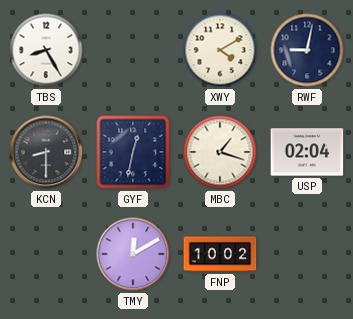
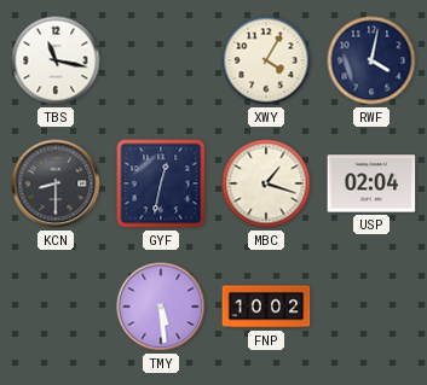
TBS: 8:25 -> 11:17
XWY: 4:10 -> 4:05
RWF: 9:02 -> 4:02
TMY: 12:10 -> 5:29
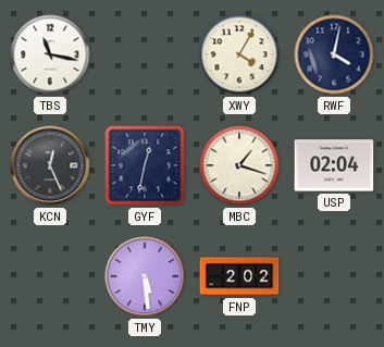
KCN: 8:30 -> 12:26
FNP: 10:02 -> 2:02
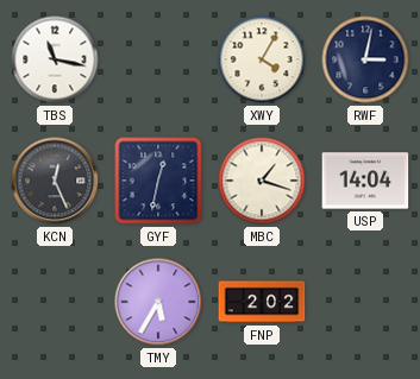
RWF: 4:02 -> 3:02
USP: 02:04 -> 14:04
TMY: 5:29 -> 5:35
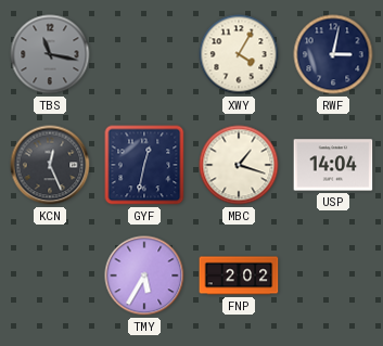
TBS dial: white -> grey
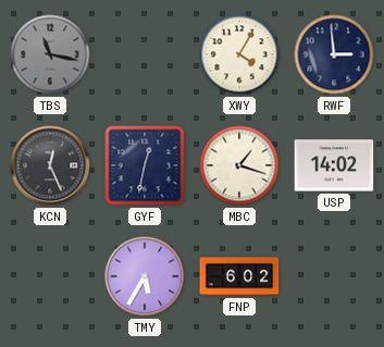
RWF: 3:02 -> 2:59
USP: 14:04 -> 14:02
FNP: 2:02 -> 6:02
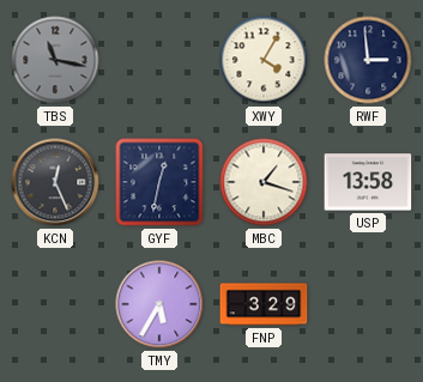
USP: 14:02 -> 13:58
FNP: 6:02 -> 3:29
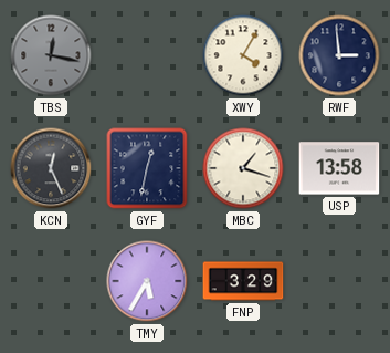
TBS: 11:17 -> 12:17
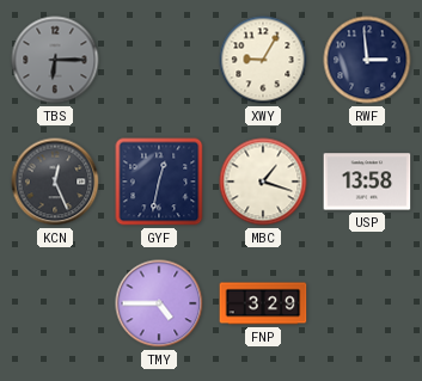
TBS: 12:17 -> 6:15
XWY: 4:05 -> 9:05
TMY: 5:35 -> 4:45
